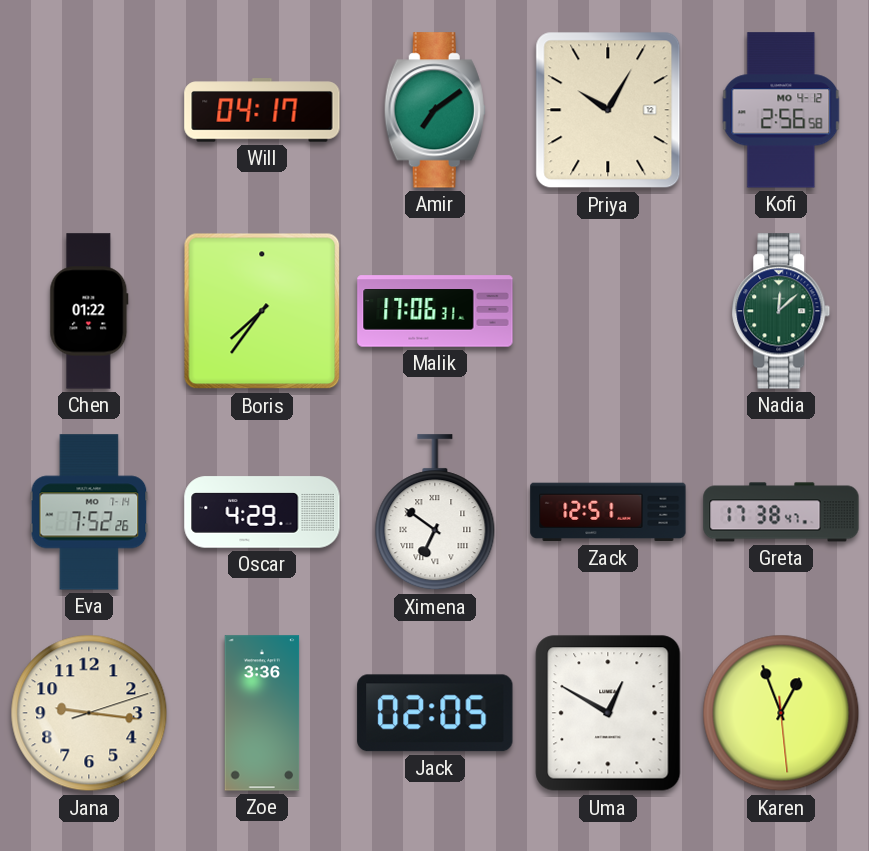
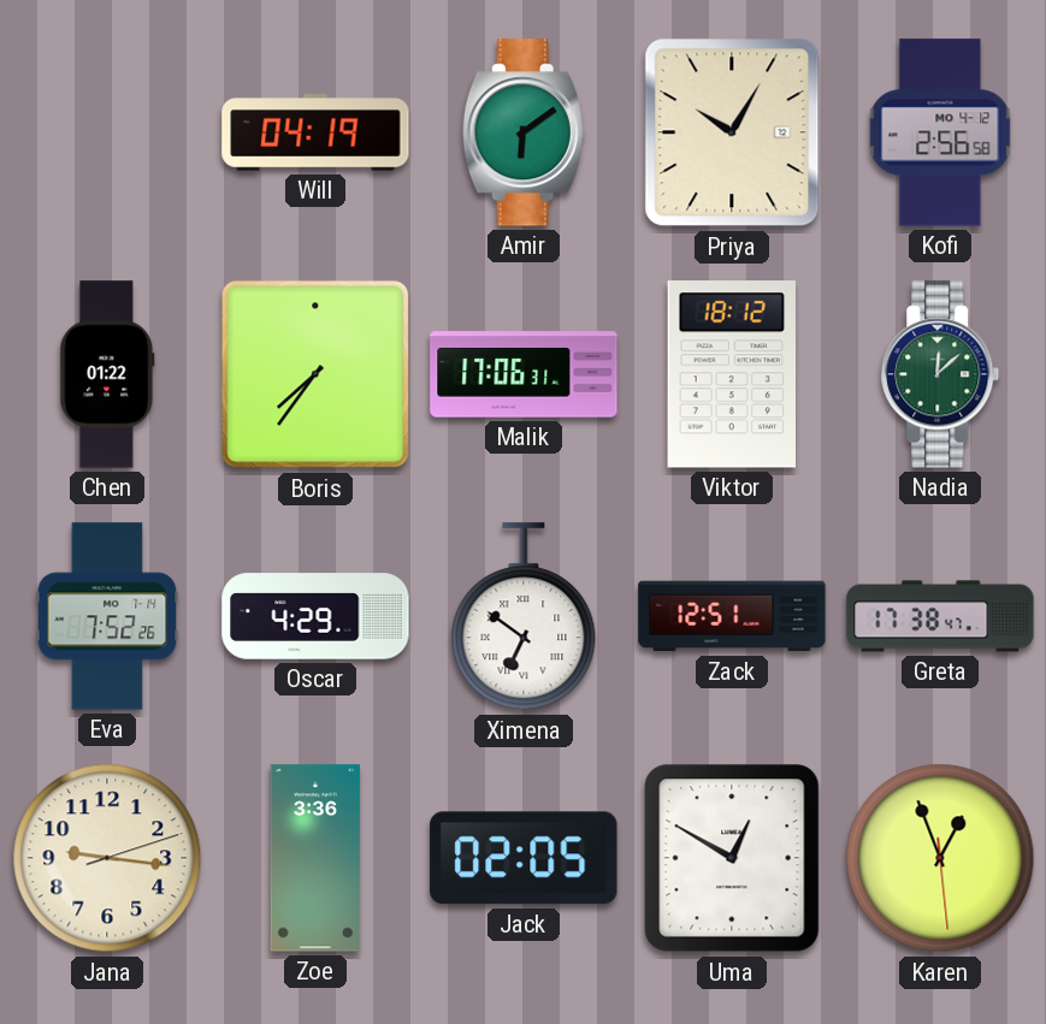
Will: 04:17 -> 04:19
Amir: 7:09 -> 6:09
Viktor: none -> 18:12
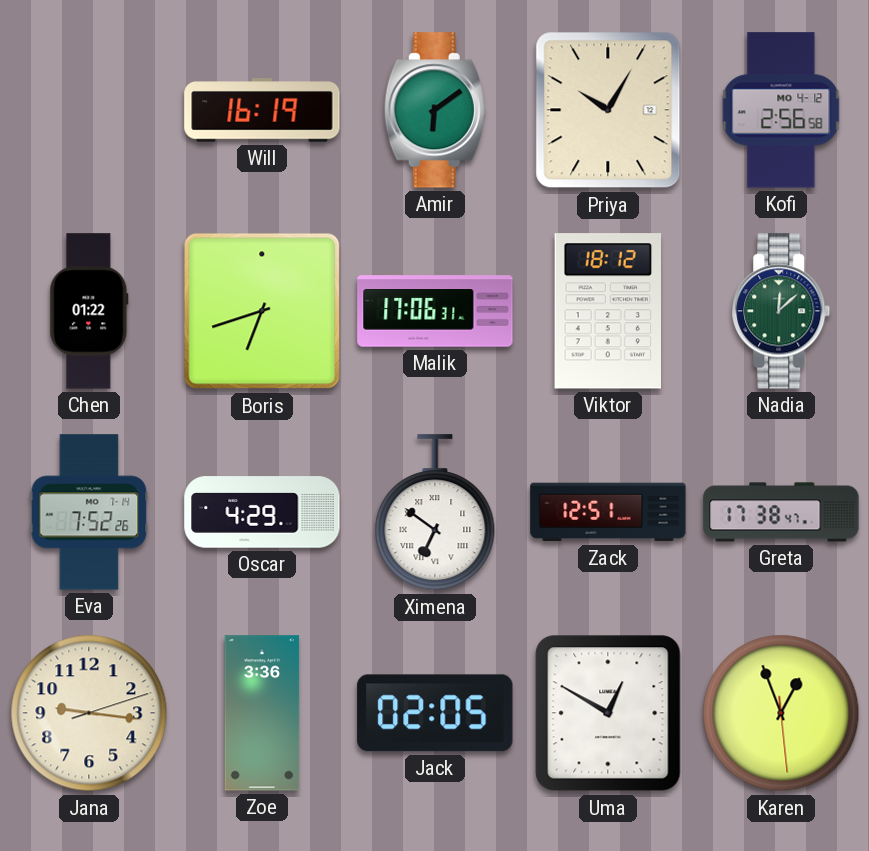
Will: 04:19 -> 16:19
Boris: 7:36 -> 6:42
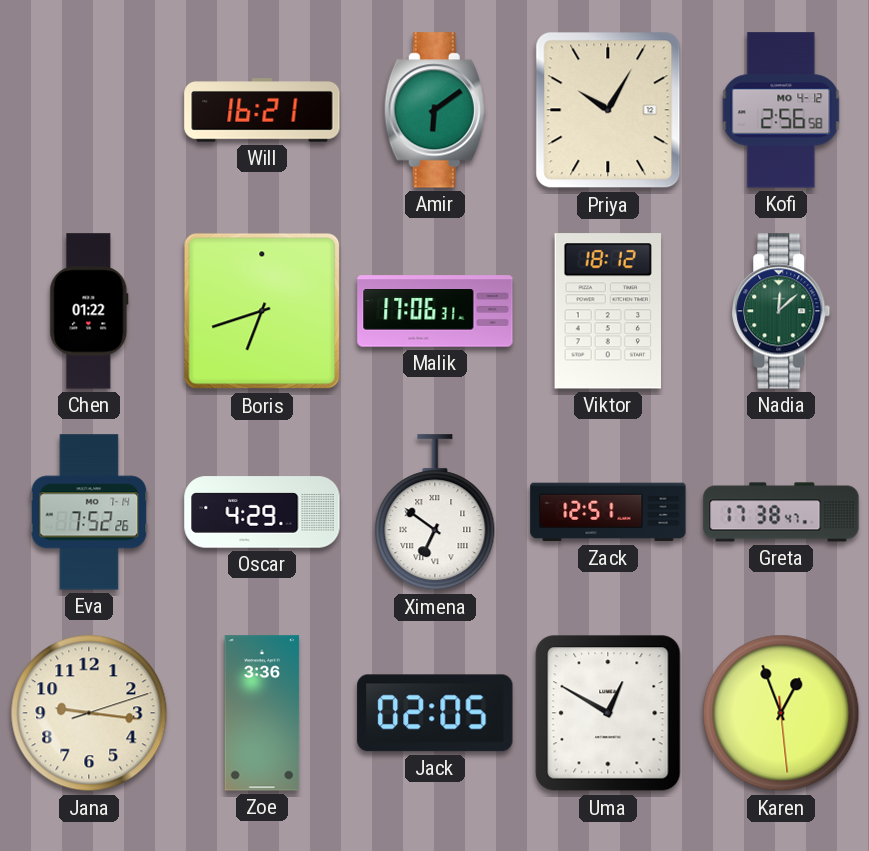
Will: 16:19 -> 16:21
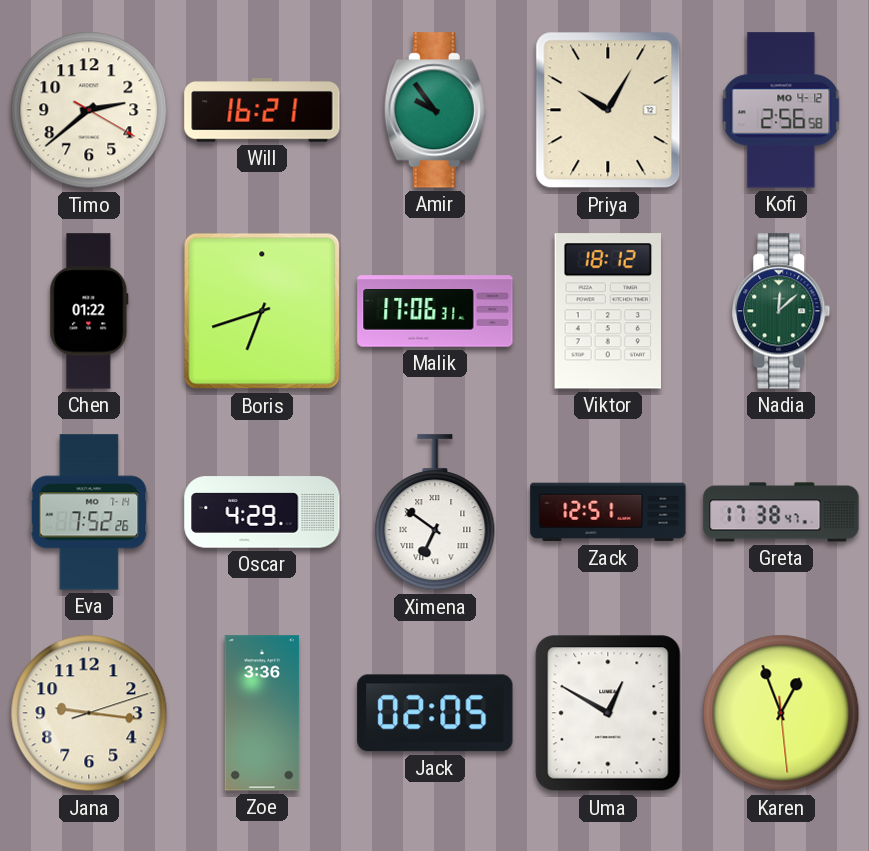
Timo: none -> 2:38
Amir: 6:09 -> 9:54
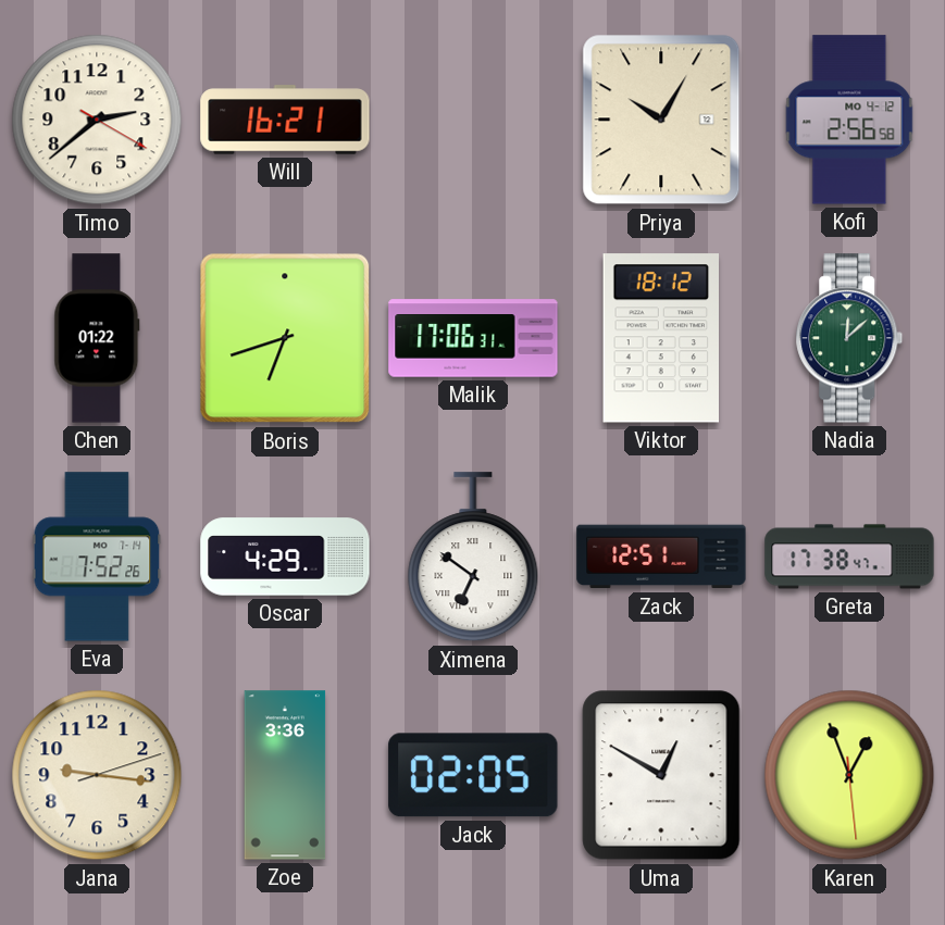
Amir: 9:54 -> none
